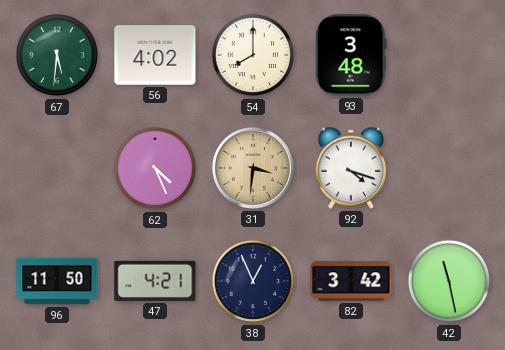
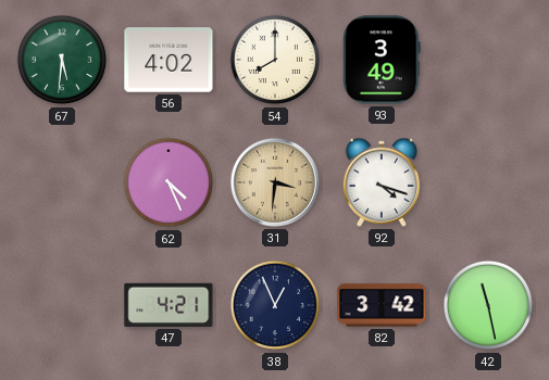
93: 3:48 -> 3:49
96: 11:50 -> none
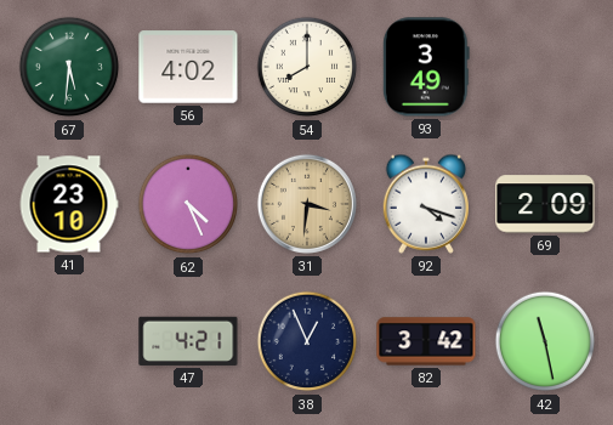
41: none -> 23:10
69: none -> 2:09
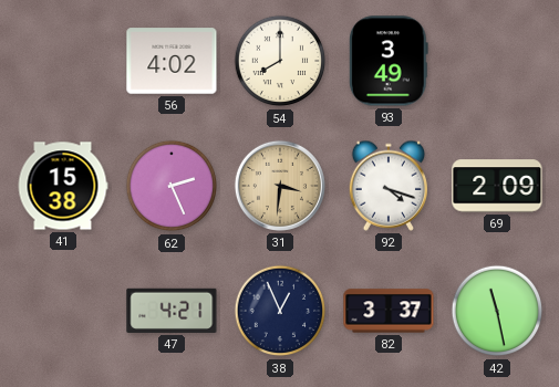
67: 5:31 -> none
41: 23:10 -> 15:38
62: 4:26 -> 2:26
82: 3:42 -> 3:37
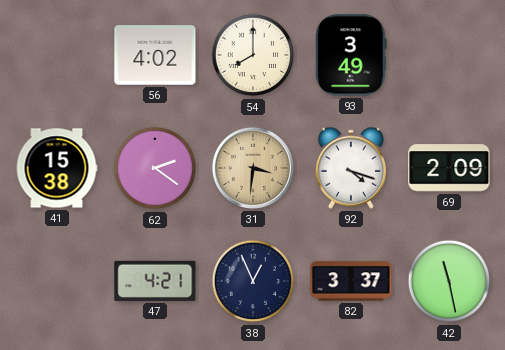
62: 2:26 -> 2:21
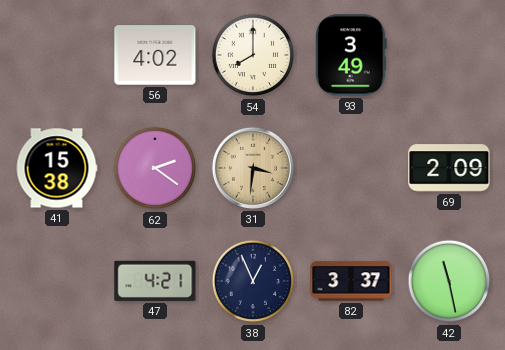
92: 4:18 -> none
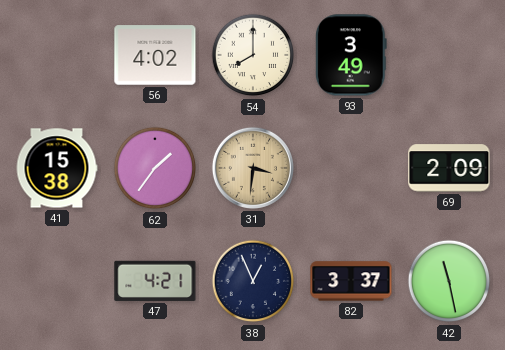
62: 2:21 -> 1:36
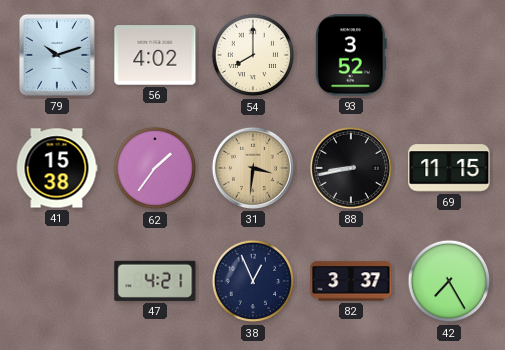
79: none -> 10:12
93: 3:49 -> 3:52
88: none -> 8:43
69: 2:09 -> 11:15
42: 11:28 -> 7:25
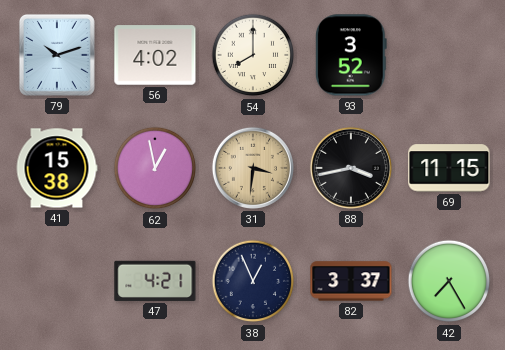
62: 1:36 -> 12:58
88: 8:43 -> 3:43
